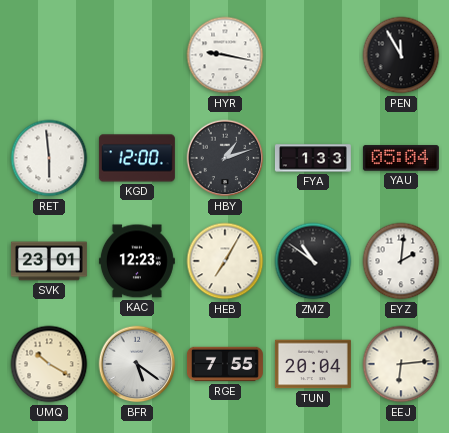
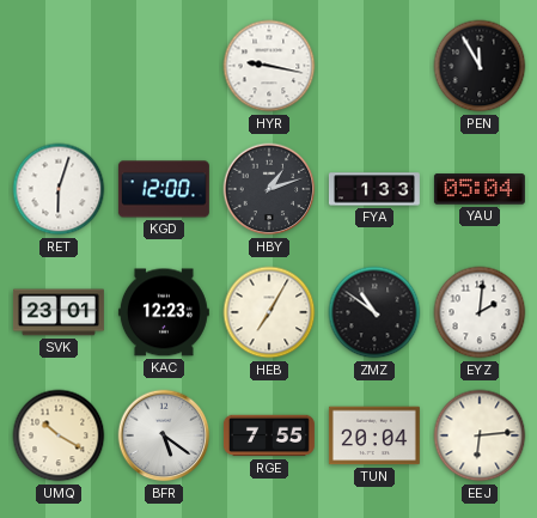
RET: 5:59 -> 6:03
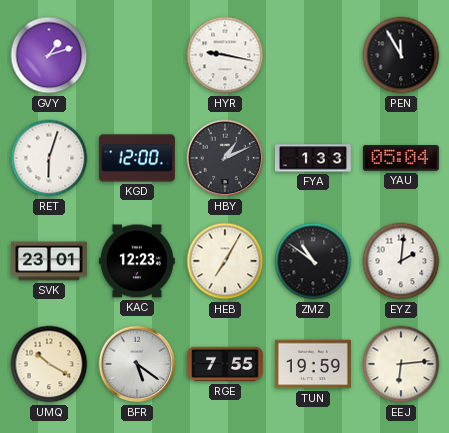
GVY: none -> 1:12
HBY: 1:12 -> 1:11
TUN: 20:04 -> 19:59
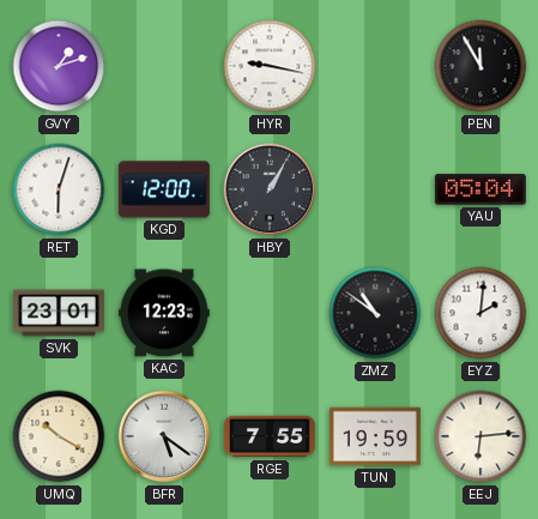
HBY: 1:11 -> 1:05
FYA: 1:33 -> none
HEB: 7:05 -> none
